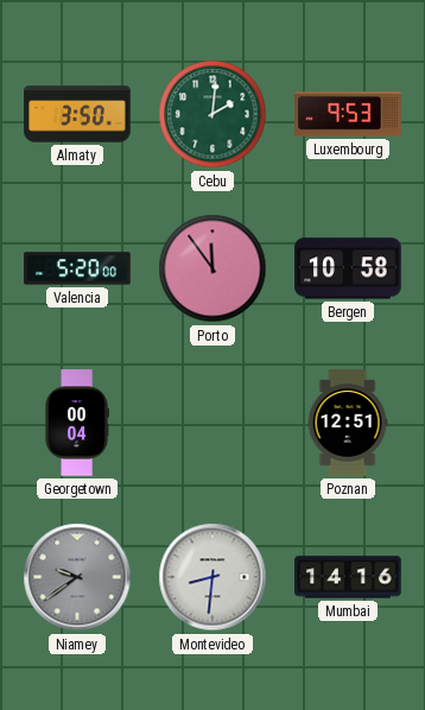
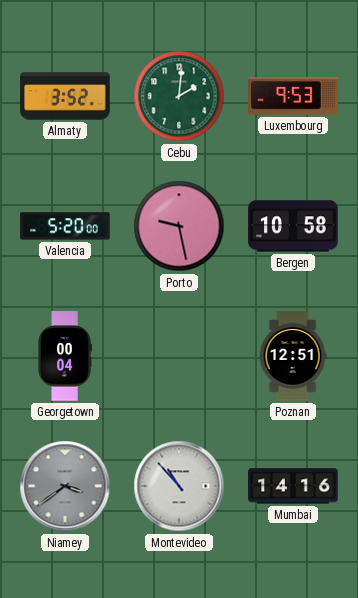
Almaty: 3:50 -> 3:52
Porto: 11:54 -> 9:28
Niamey: 9:39 -> 3:39
Montevideo: 8:31 -> 10:53
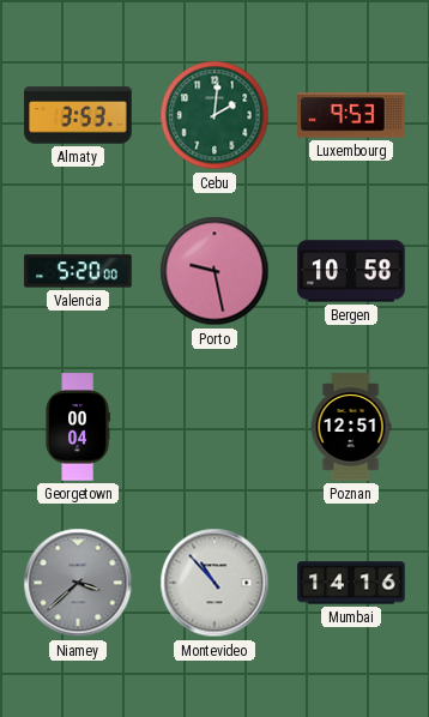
Almaty: 3:52 -> 3:53
Niamey: 3:39 -> 3:38
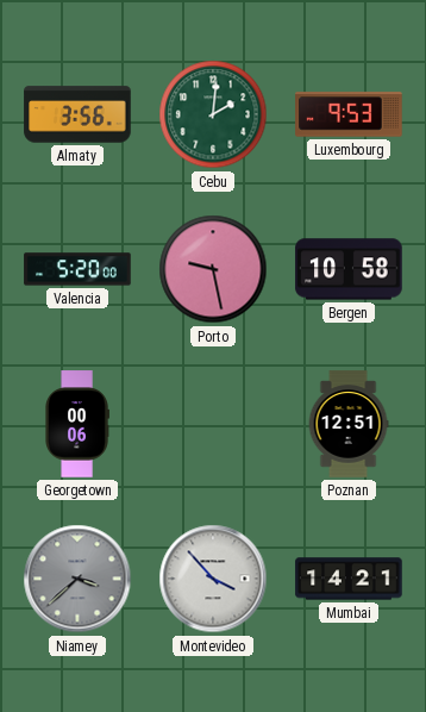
Almaty: 3:53 -> 3:56
Georgetown: 00:04 -> 00:06
Montevideo: 10:53 -> 3:53
Mumbai: 14:16 -> 14:21
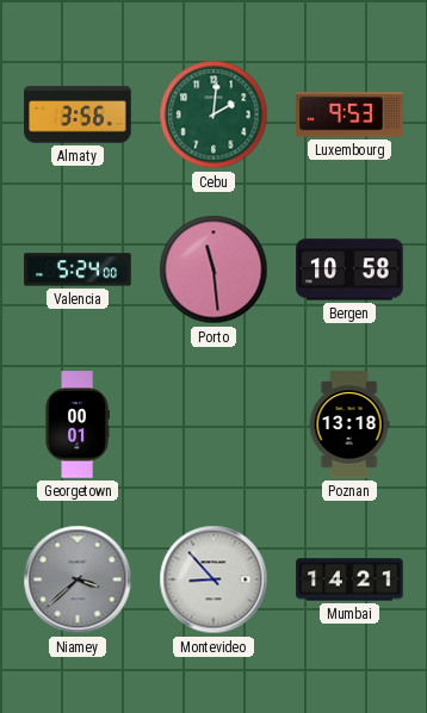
Valencia: 5:20 -> 5:24
Porto: 9:28 -> 11:29
Georgetown: 00:06 -> 00:01
Poznan: 12:51 -> 13:18
Montevideo: 3:53 -> 8:53
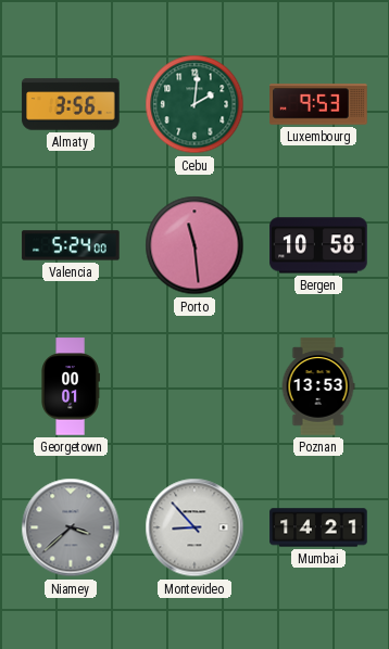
Poznan: 13:18 -> 13:53
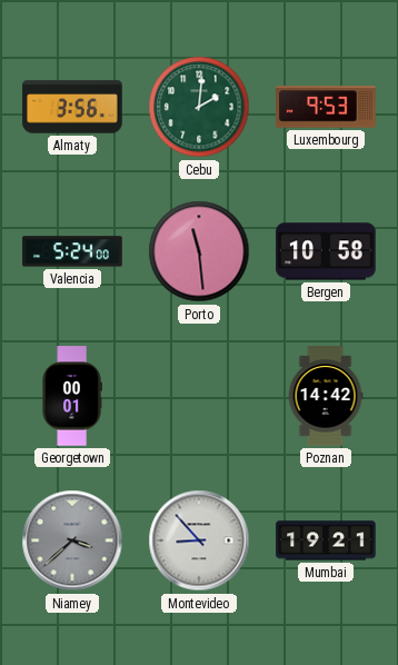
Poznan: 13:53 -> 14:42
Mumbai: 14:21 -> 19:21
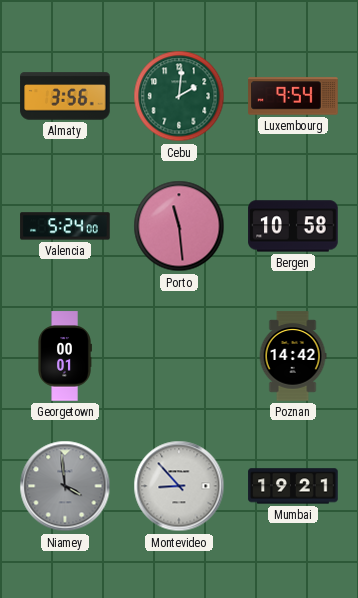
Luxembourg: 9:53 -> 9:54
Niamey: 3:38 -> 3:59
